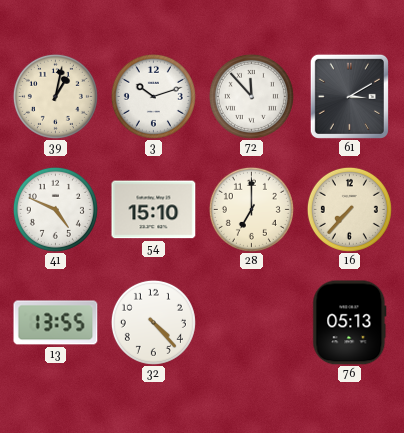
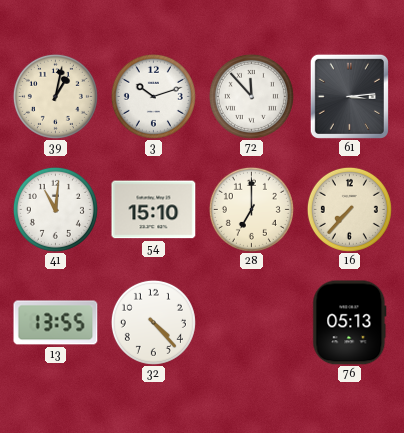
61: 3:10 -> 3:14
41: 4:49 -> 11:01
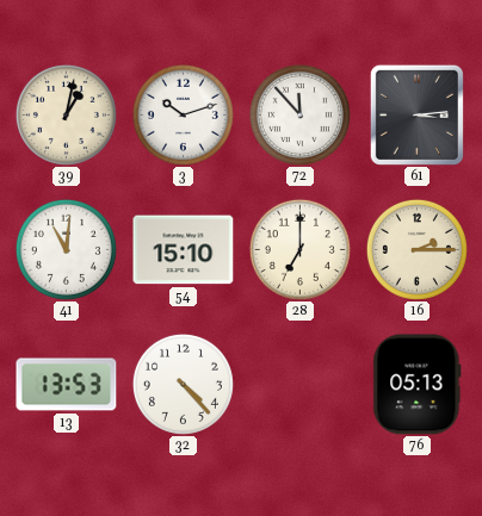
16: 7:37 -> 2:15
13: 13:55 -> 13:53
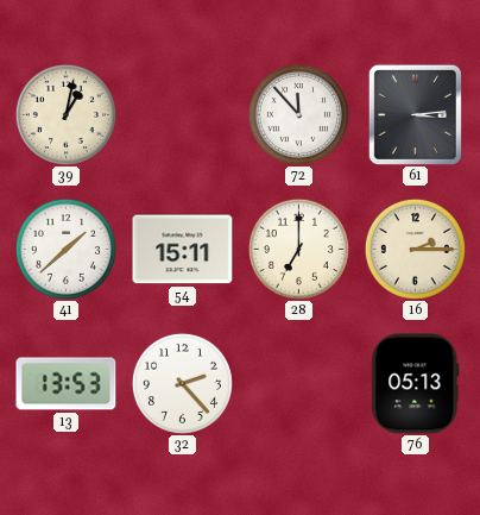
3: 10:12 -> none
41: 11:01 -> 1:38
54: 15:10 -> 15:11
32: 4:23 -> 2:23
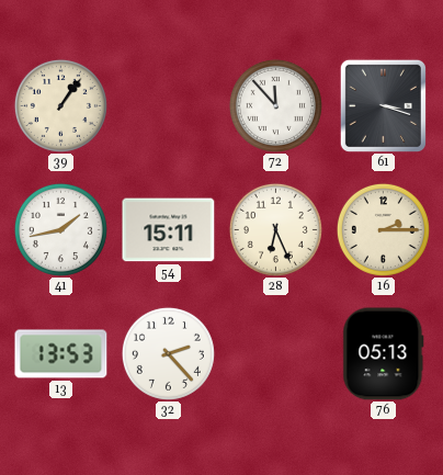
39: 1:02 -> 1:06
61: 3:14 -> 3:18
41: 1:38 -> 1:43
28: 7:00 -> 6:26
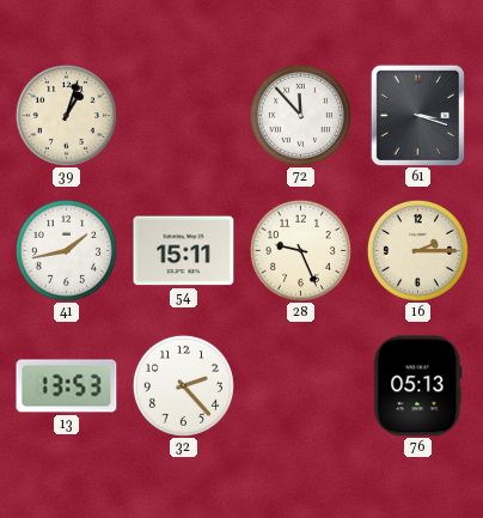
39: 1:06 -> 1:03
28: 6:26 -> 9:26
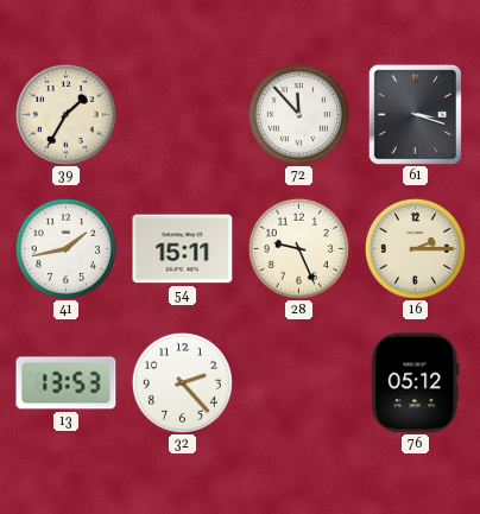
39: 1:03 -> 1:35
76: 05:13 -> 05:12
